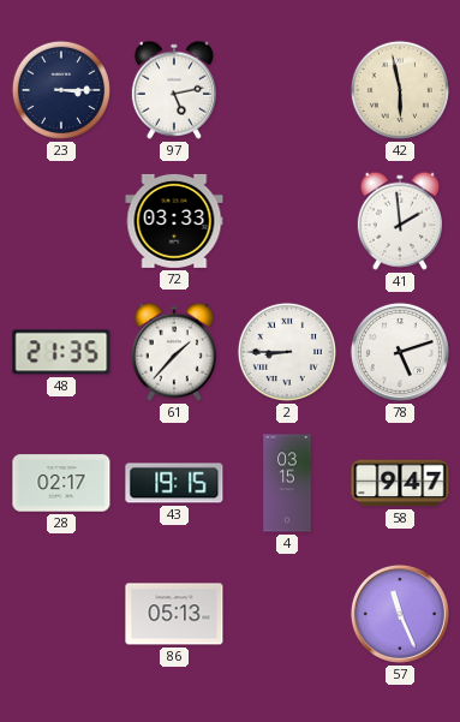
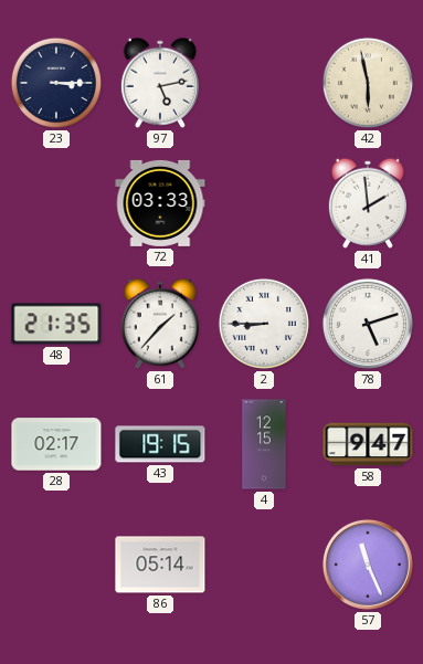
4: 03:15 -> 12:15
86: 05:13 -> 05:14
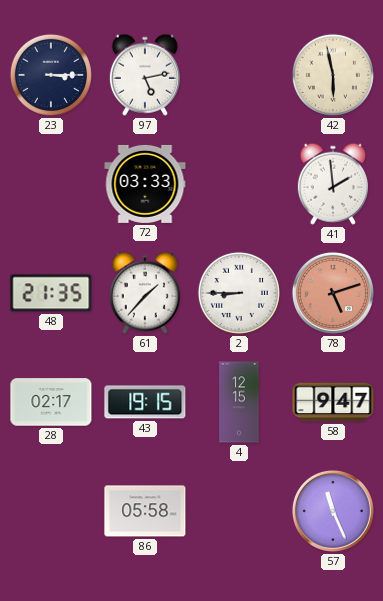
78 dial: white -> salmon
86: 05:14 -> 05:58
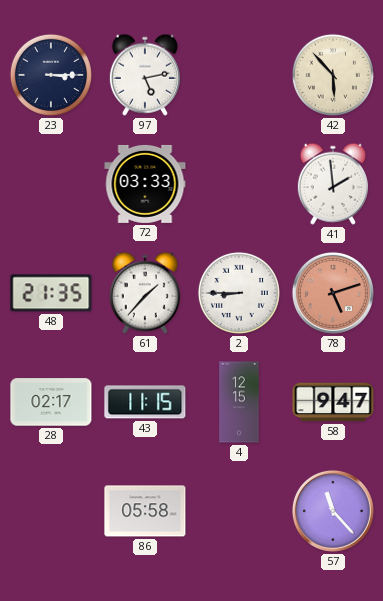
42: 5:58 -> 5:53
43: 19:15 -> 11:15
57: 11:26 -> 11:23
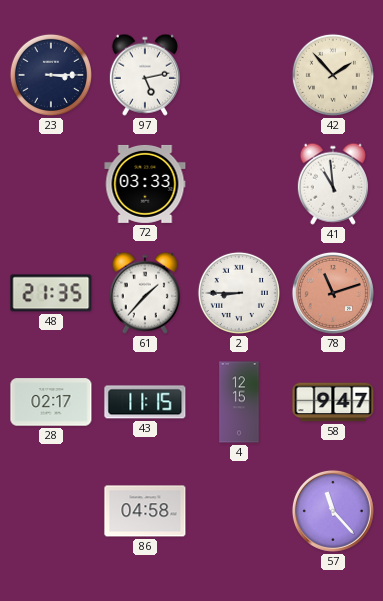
42: 5:53 -> 1:53
41: 1:59 -> 10:59
78: 5:12 -> 11:12
86: 05:58 -> 04:58
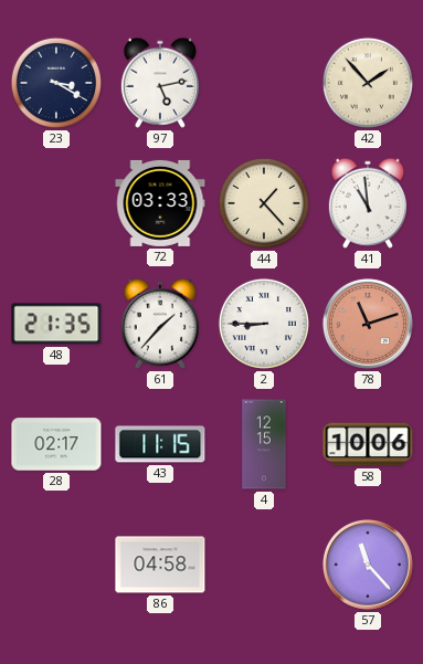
23: 3:15 -> 3:20
44: none -> 1:23
58: 9:47 -> 10:06
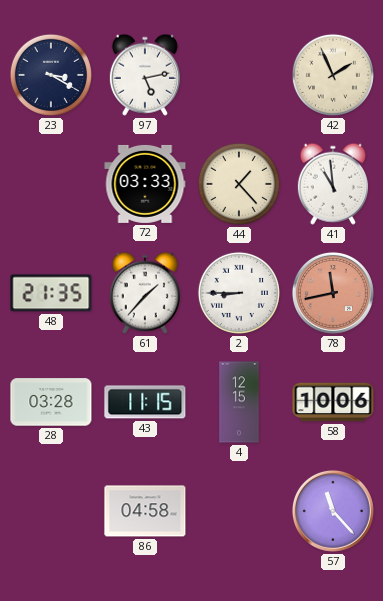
42: 1:53 -> 1:56
78: 11:12 -> 11:43
28: 02:17 -> 03:28
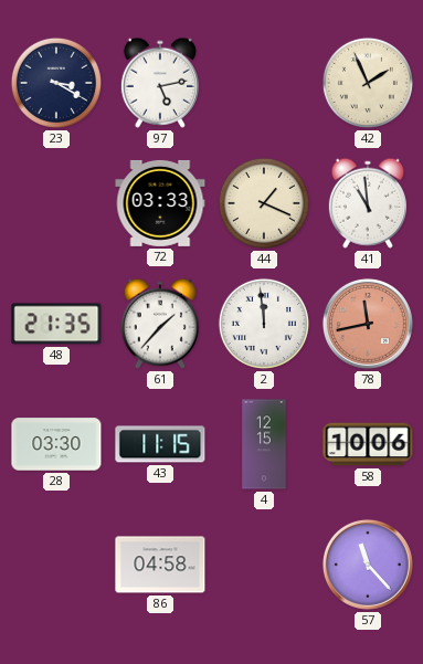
44: 1:23 -> 1:19
2: 8:45 -> 11:59
28: 03:28 -> 03:30
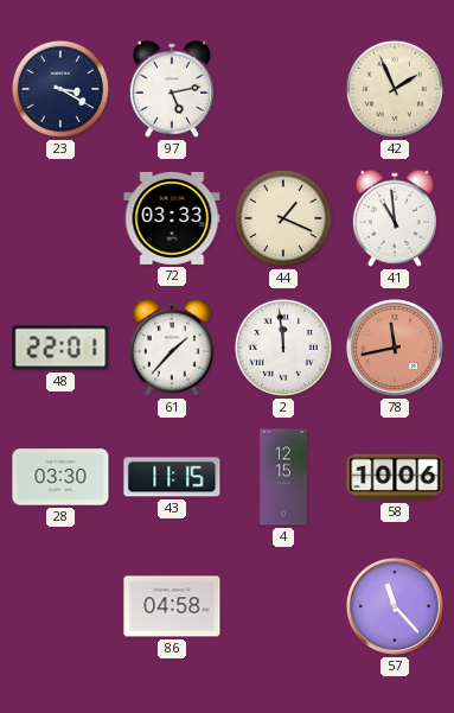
48: 21:35 -> 22:01
